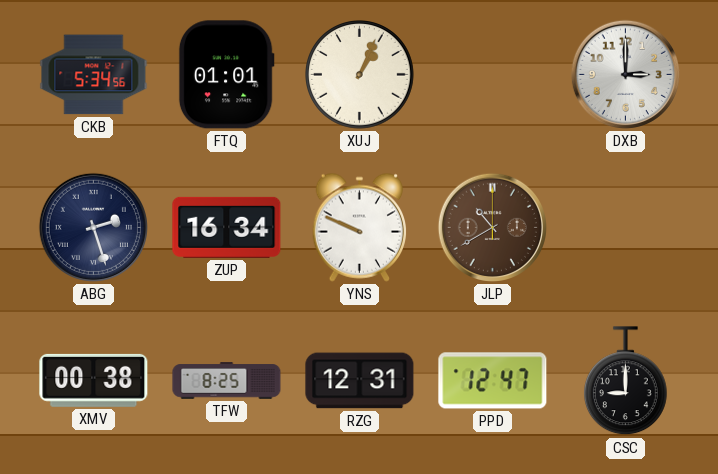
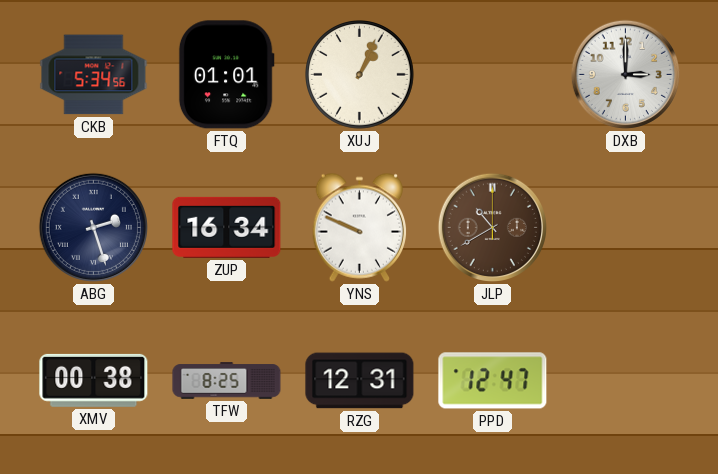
CSC: 9:00 -> none
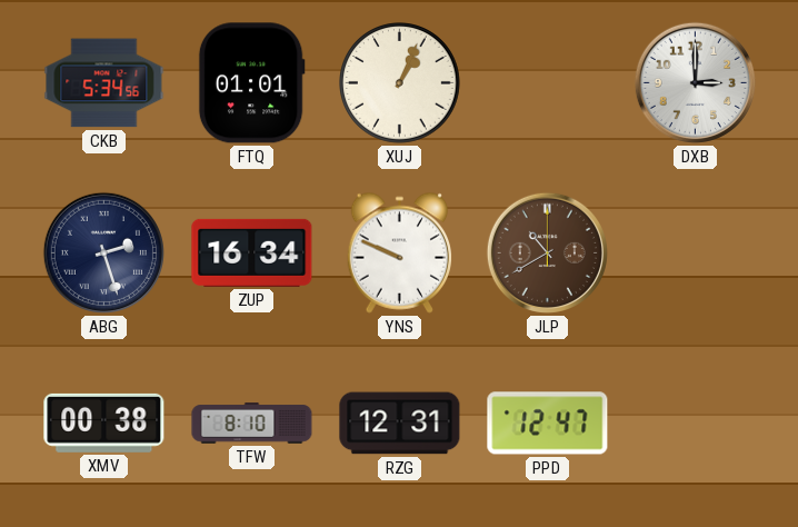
TFW: 8:25 -> 8:10
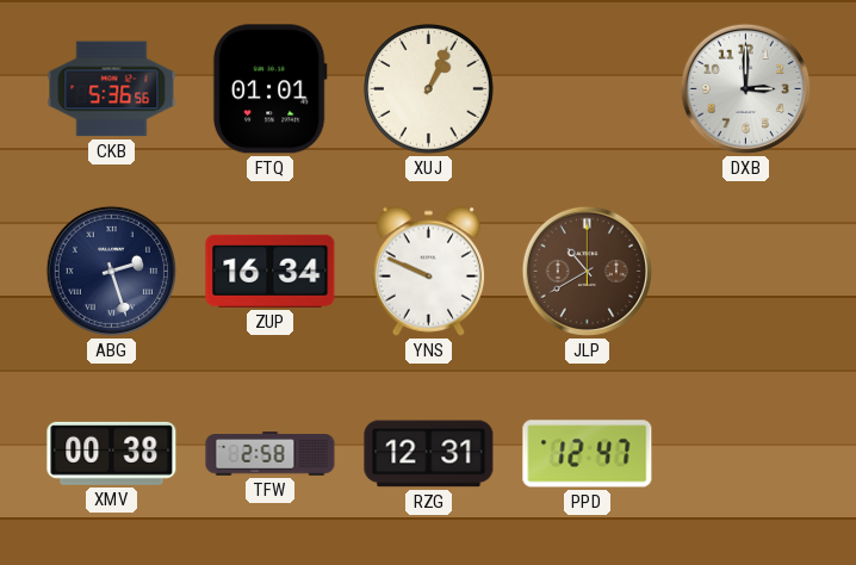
CKB: 5:34 -> 5:36
TFW: 8:10 -> 2:58
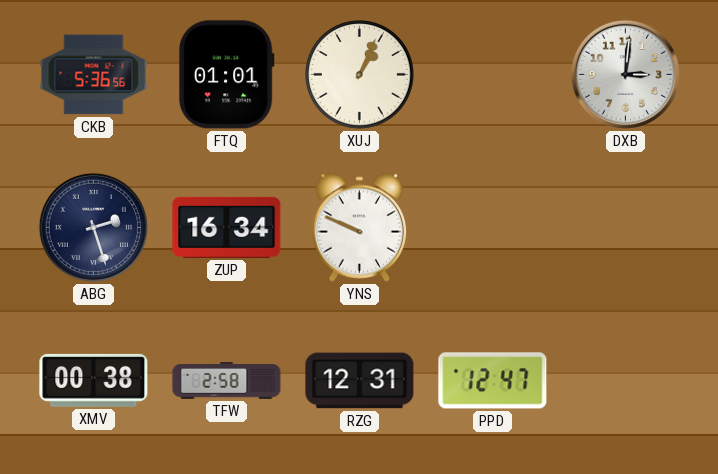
DXB: 3:00 -> 3:01
JLP: 10:40 -> none
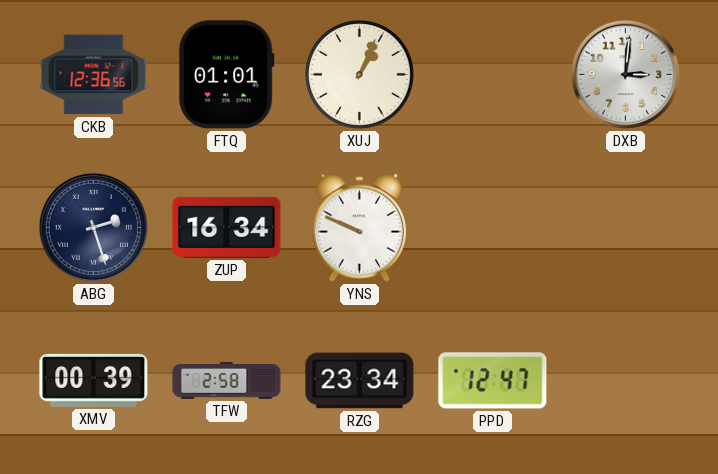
CKB: 5:36 -> 12:36
XMV: 00:38 -> 00:39
RZG: 12:31 -> 23:34
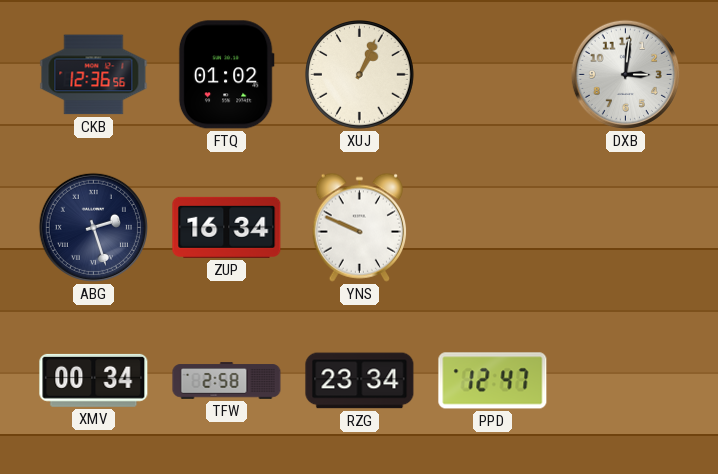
FTQ: 01:01 -> 01:02
XMV: 00:39 -> 00:34
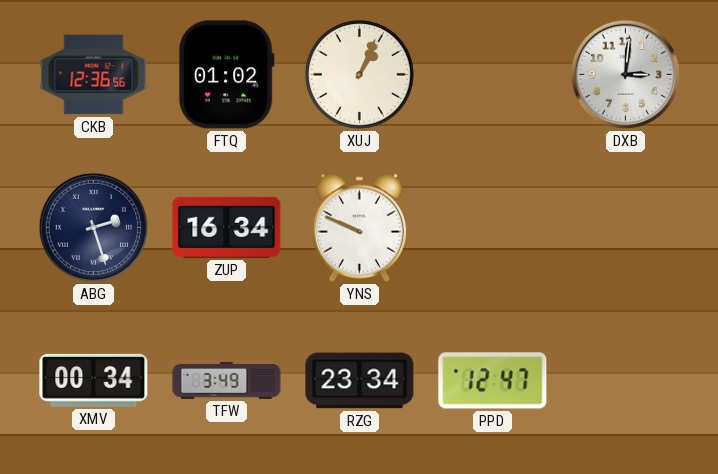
TFW: 2:58 -> 3:49
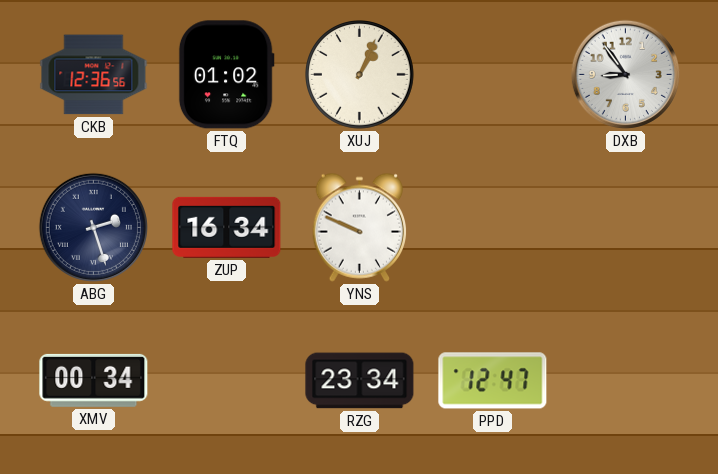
DXB: 3:01 -> 8:54
TFW: 3:49 -> none
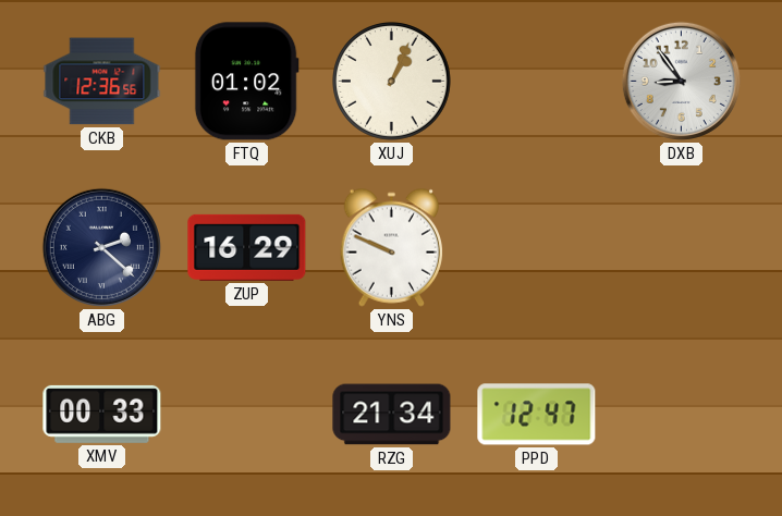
ABG: 2:27 -> 2:22
ZUP: 16:34 -> 16:29
XMV: 00:34 -> 00:33
RZG: 23:34 -> 21:34
